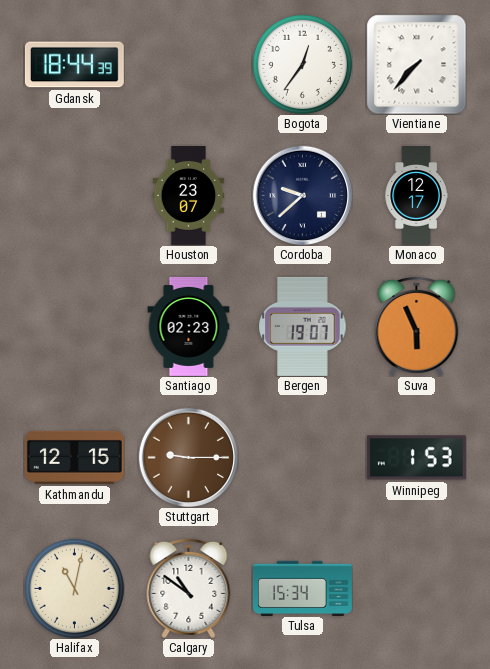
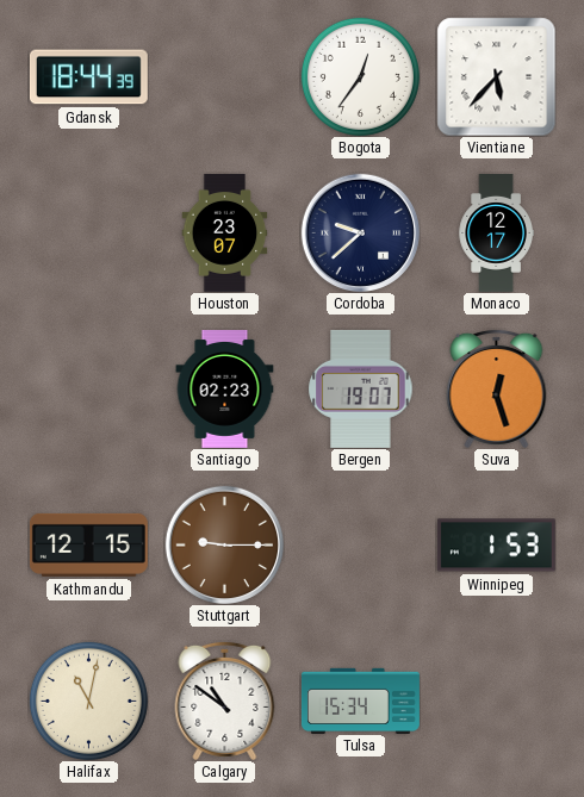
Vientiane: 7:37 -> 5:37
Suva: 5:56 -> 12:27
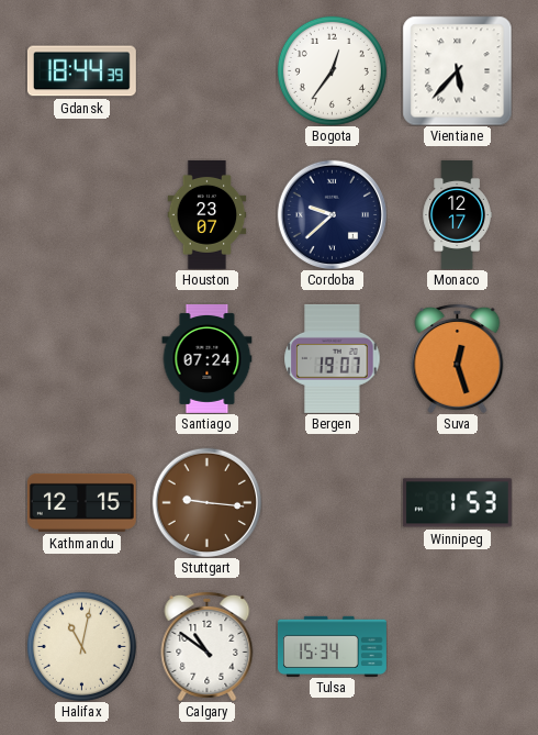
Santiago: 02:23 -> 07:24
Stuttgart: 9:15 -> 9:16
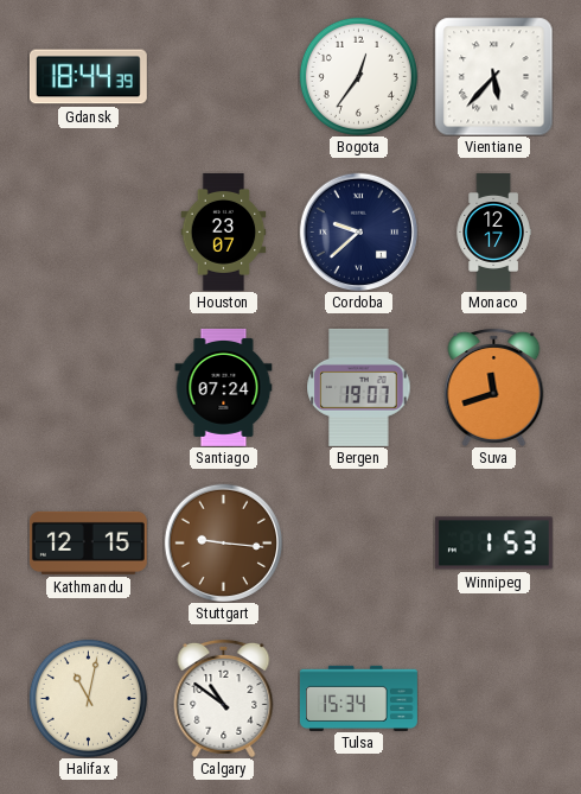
Suva: 12:27 -> 11:42
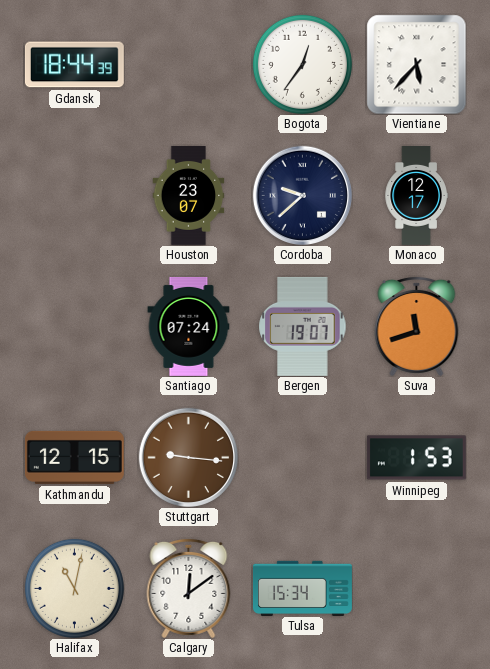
Calgary: 10:51 -> 12:09
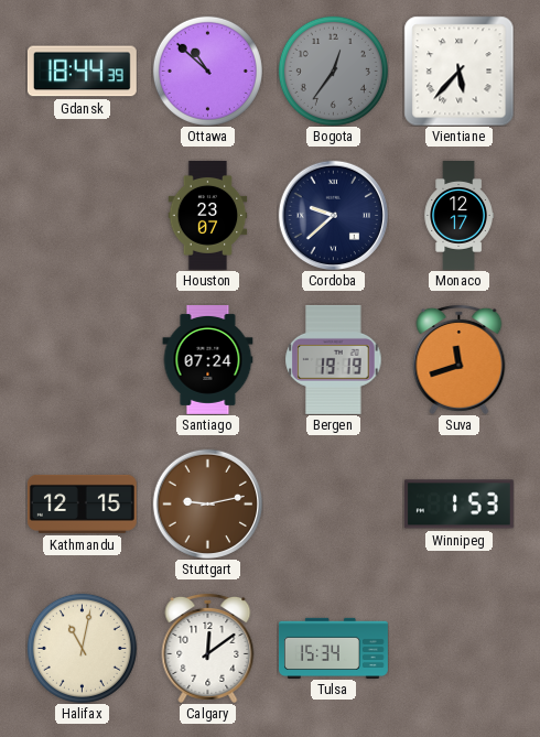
Ottawa: none -> 10:52
Bogota dial: white -> grey
Bergen: 19:07 -> 19:19
Stuttgart: 9:16 -> 9:13
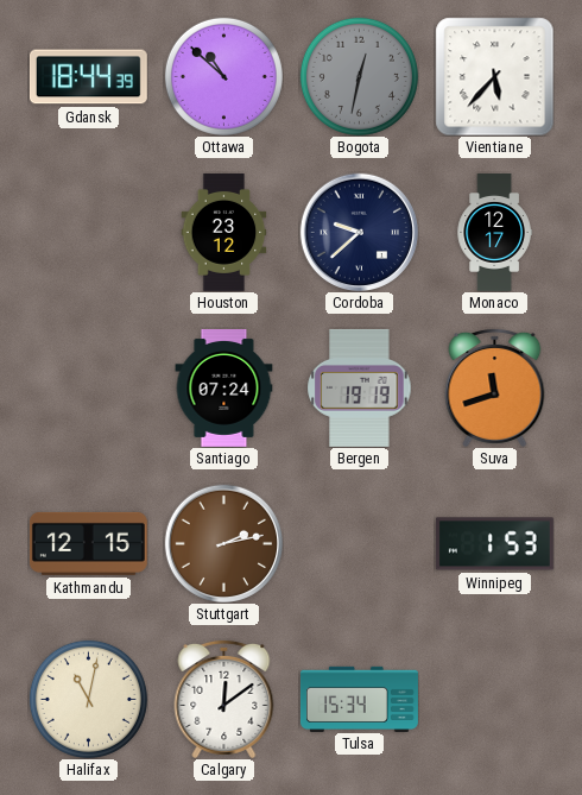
Bogota: 12:36 -> 12:32
Houston: 23:07 -> 23:12
Stuttgart: 9:13 -> 2:13
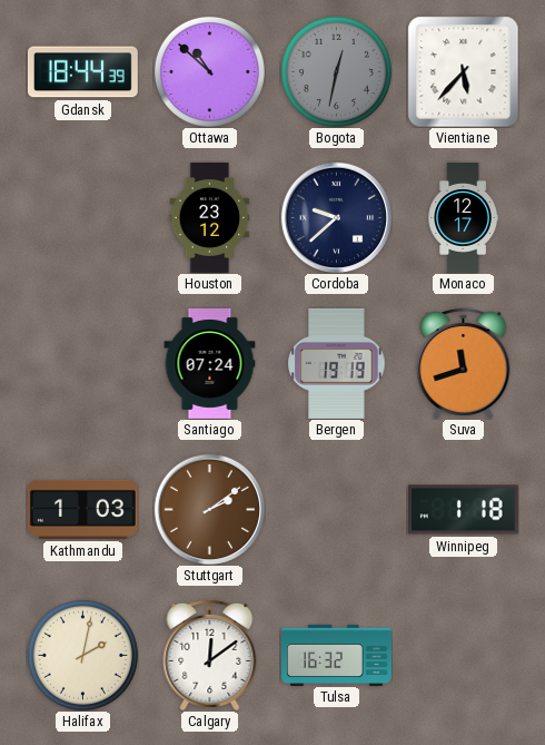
Kathmandu: 12:15 -> 1:03
Stuttgart: 2:13 -> 2:09
Winnipeg: 1:53 -> 1:18
Halifax: 11:02 -> 2:02
Tulsa: 15:34 -> 16:32
